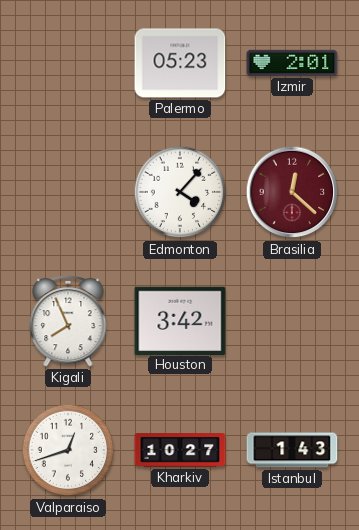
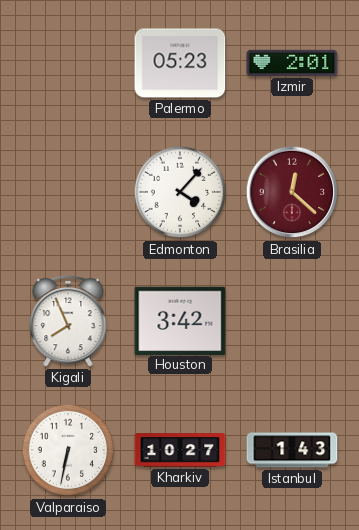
Valparaiso: 12:42 -> 6:32
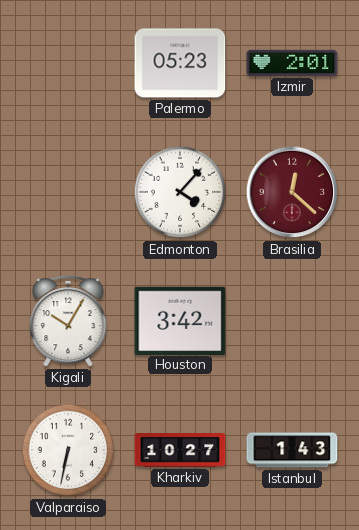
Kigali: 7:56 -> 10:05
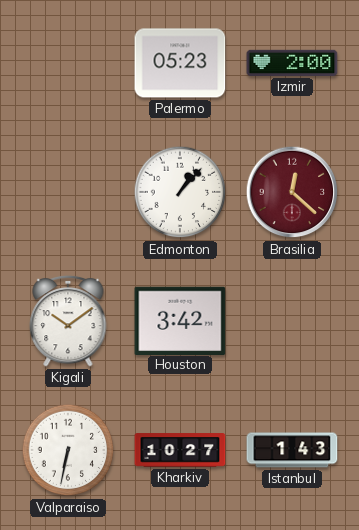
Izmir: 2:01 -> 2:00
Edmonton: 4:07 -> 1:07
Kigali: 10:05 -> 10:09
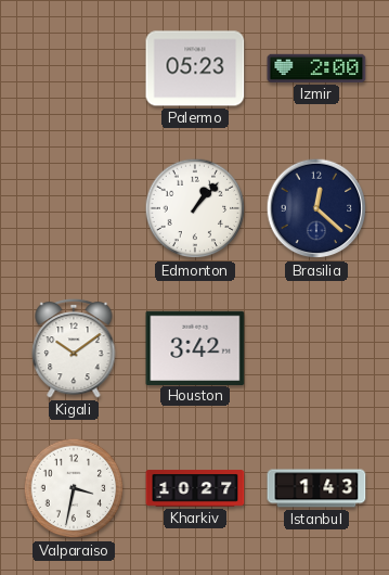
Brasilia dial: burgundy -> navy
Valparaiso: 6:32 -> 3:32
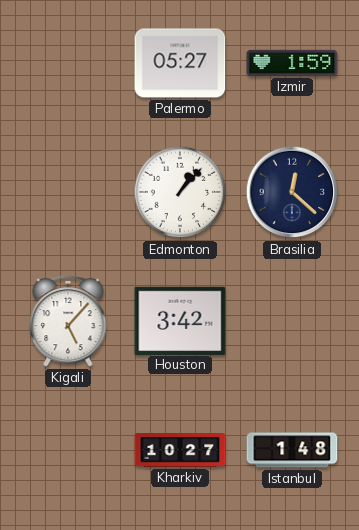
Palermo: 05:23 -> 05:27
Izmir: 2:00 -> 1:59
Kigali: 10:09 -> 5:07
Valparaiso: 3:32 -> none
Istanbul: 1:43 -> 1:48
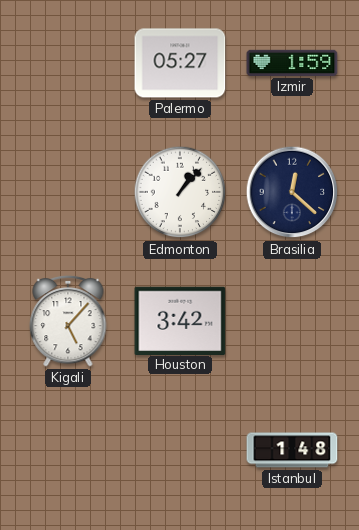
Kharkiv: 10:27 -> none
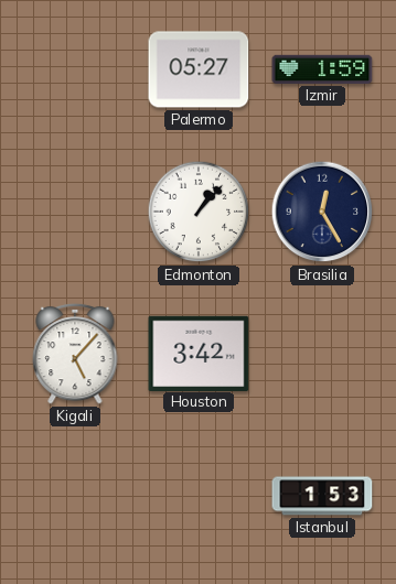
Brasilia: 12:22 -> 12:25
Istanbul: 1:48 -> 1:53
